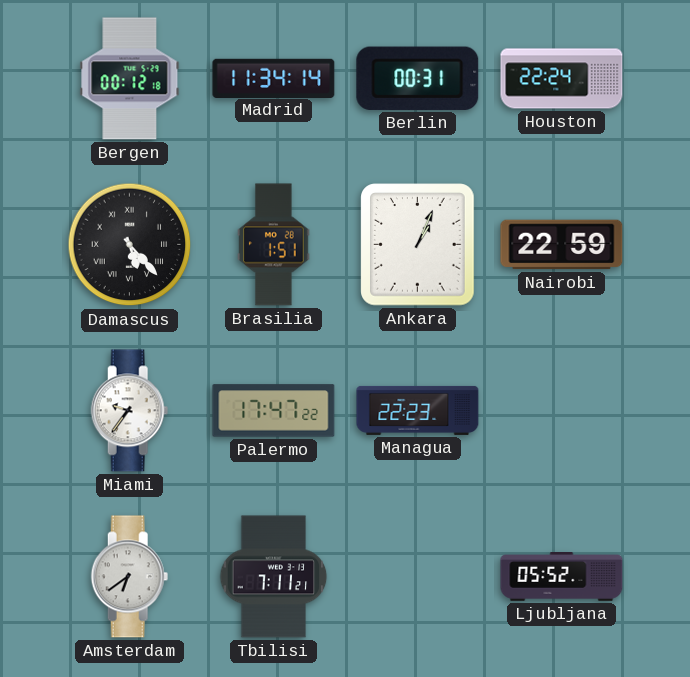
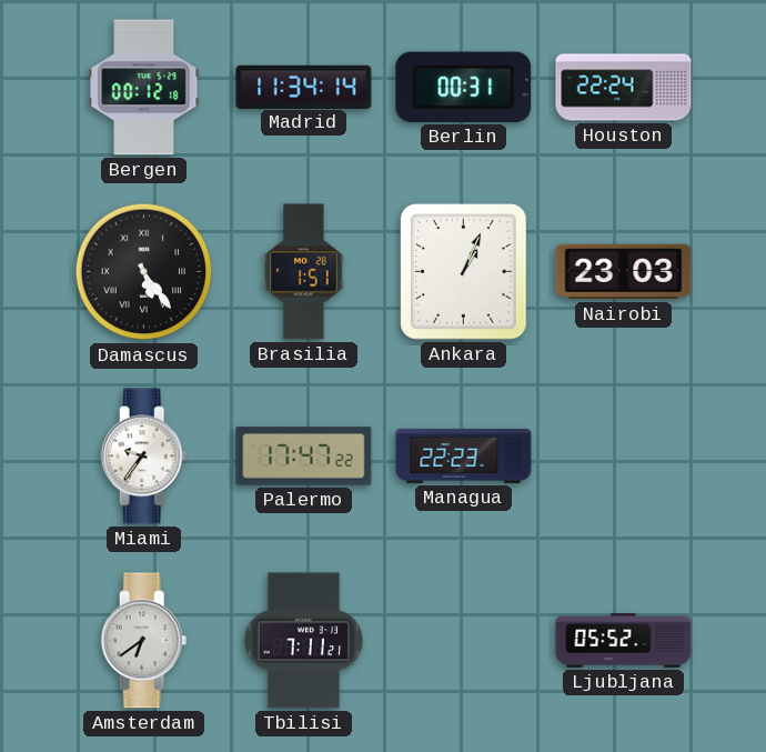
Damascus: 5:23 -> 5:24
Nairobi: 22:59 -> 23:03
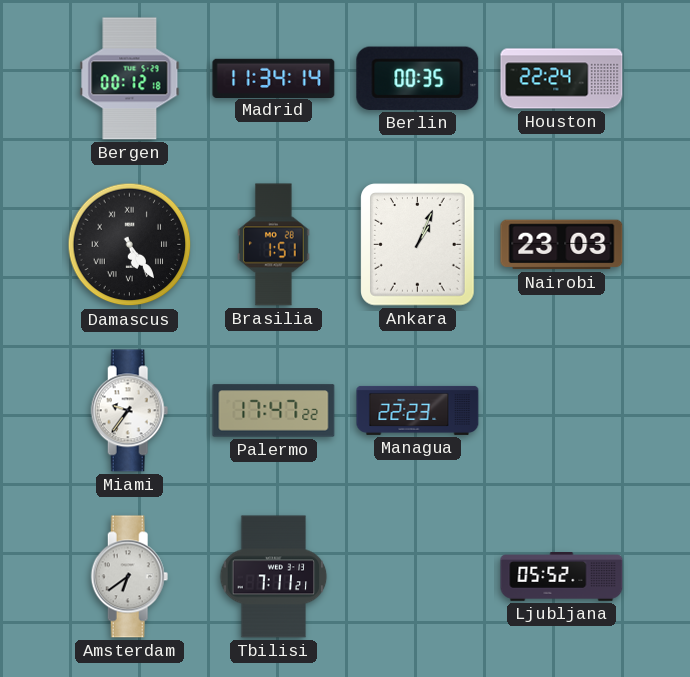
Berlin: 00:31 -> 00:35
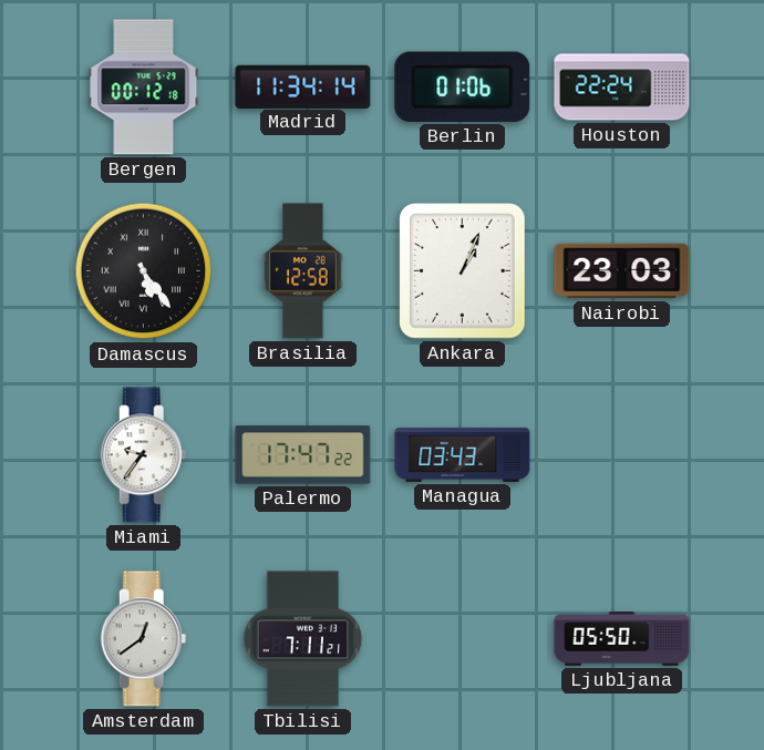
Berlin: 00:35 -> 01:06
Brasilia: 1:51 -> 12:58
Managua: 22:23 -> 03:43
Amsterdam: 6:39 -> 12:39
Ljubljana: 05:52 -> 05:50
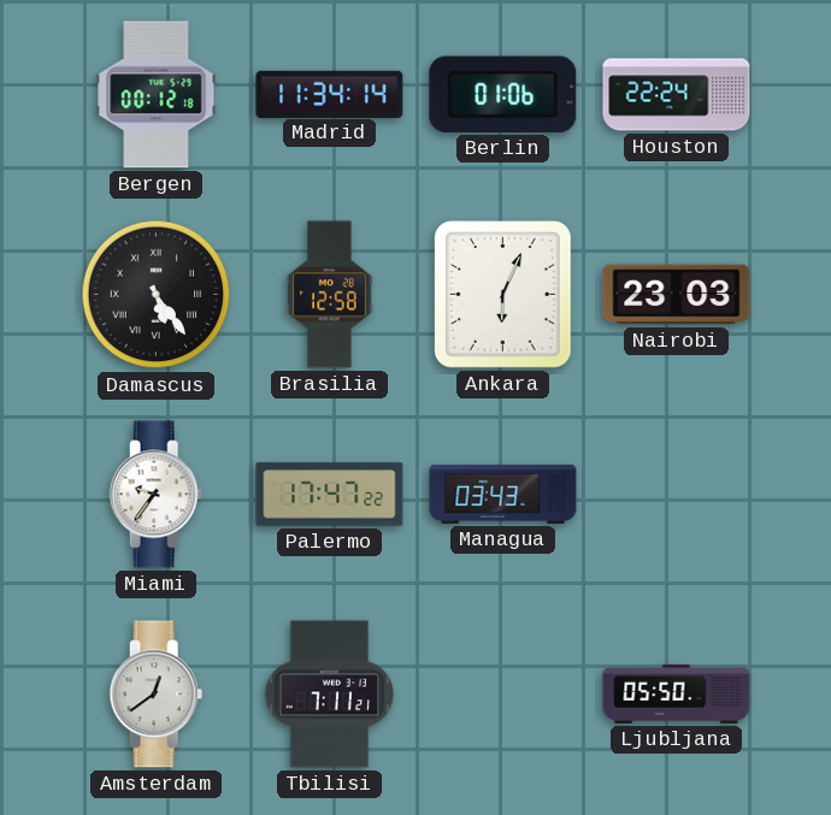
Ankara: 1:04 -> 6:04
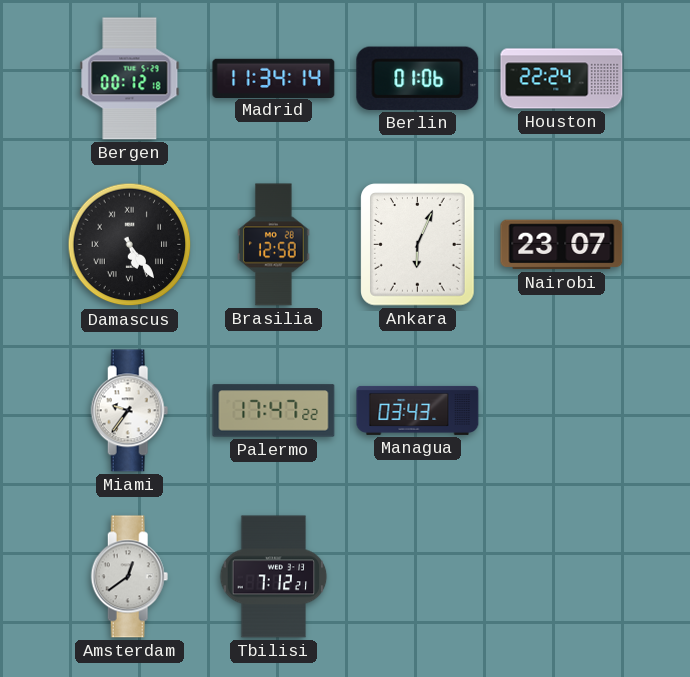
Nairobi: 23:03 -> 23:07
Tbilisi: 7:11 -> 7:12
Ljubljana: 05:50 -> none
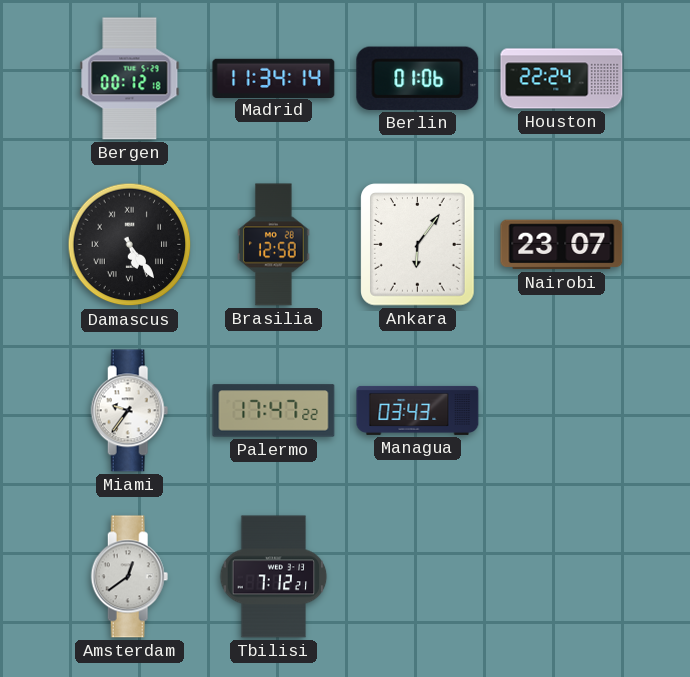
Ankara: 6:04 -> 6:06
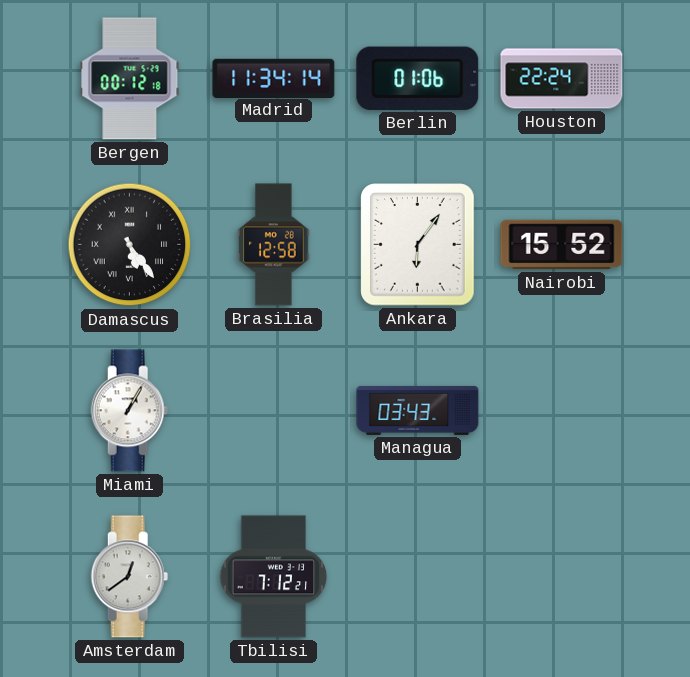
Nairobi: 23:07 -> 15:52
Miami: 9:36 -> 1:05
Palermo: 17:47 -> none
